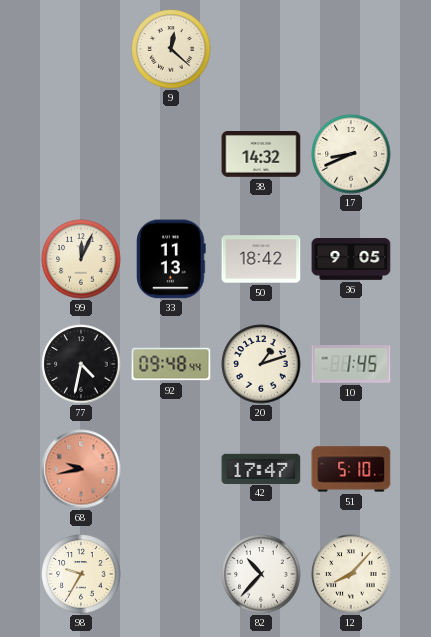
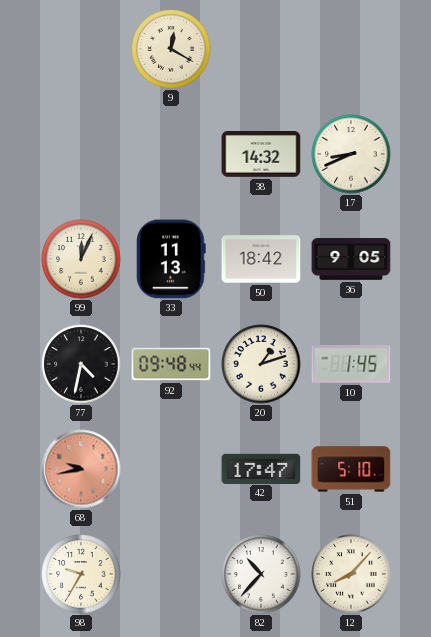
9: 12:22 -> 12:20
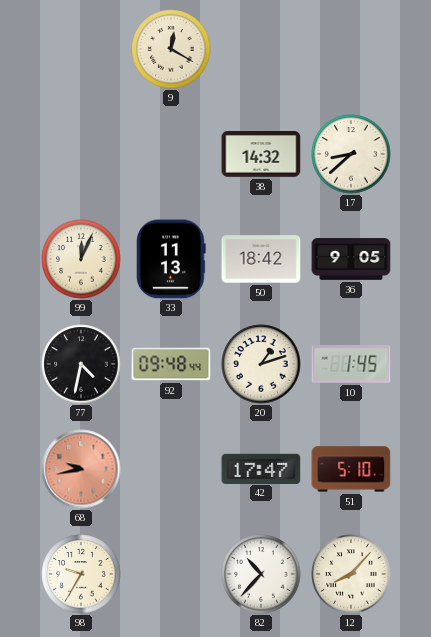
17: 8:41 -> 8:38
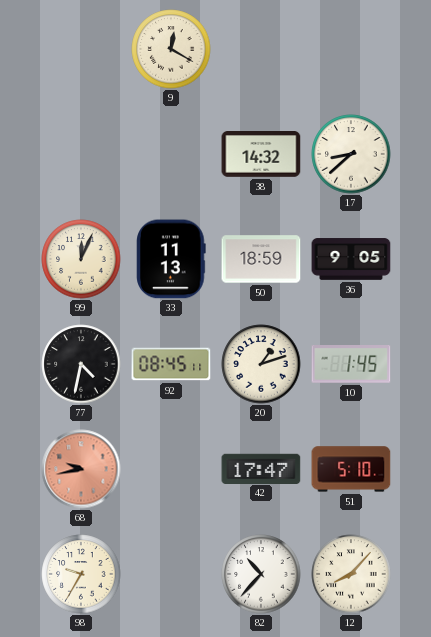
50: 18:42 -> 18:59
92: 09:48 -> 08:45
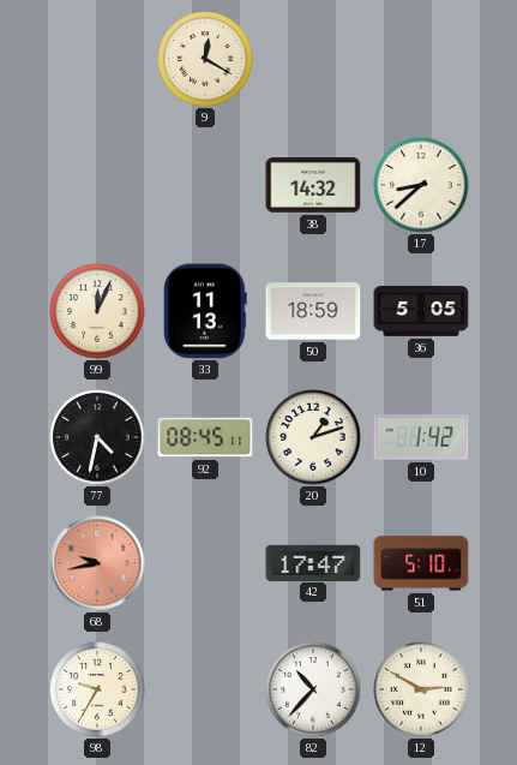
36: 9:05 -> 5:05
10: 1:45 -> 1:42
12: 8:07 -> 2:50
